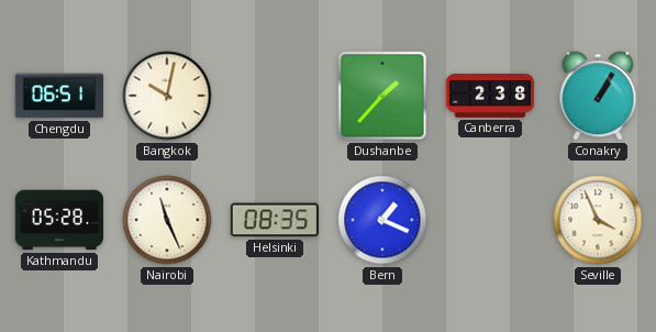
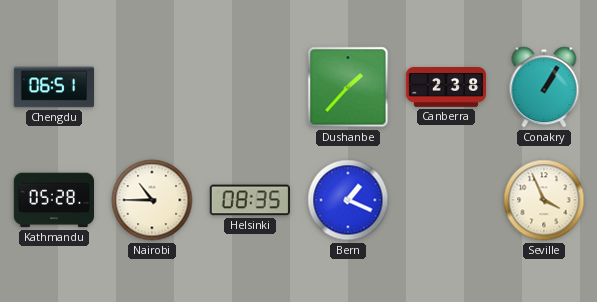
Bangkok: 10:02 -> none
Nairobi: 11:26 -> 10:45
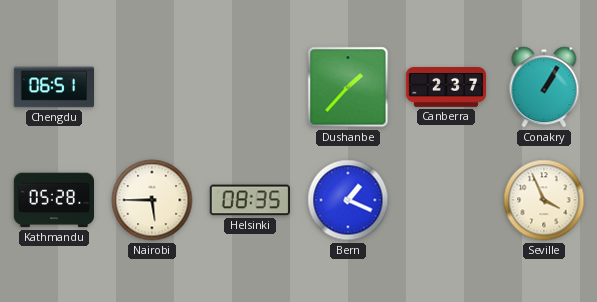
Canberra: 2:38 -> 2:37
Nairobi: 10:45 -> 5:45
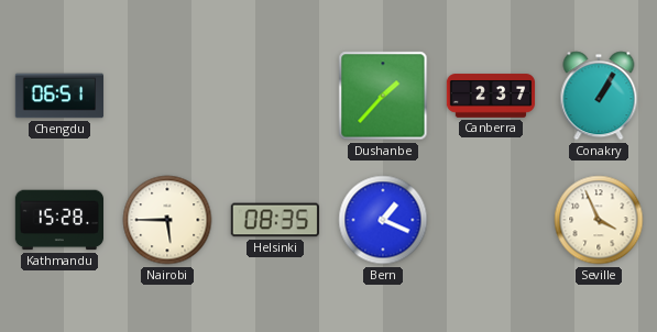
Kathmandu: 05:28 -> 15:28
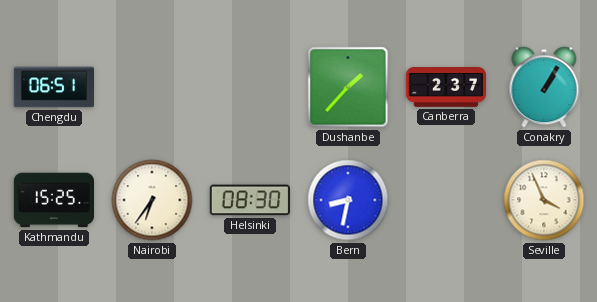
Kathmandu: 15:28 -> 15:25
Nairobi: 5:45 -> 6:36
Helsinki: 08:35 -> 08:30
Bern: 1:19 -> 8:32
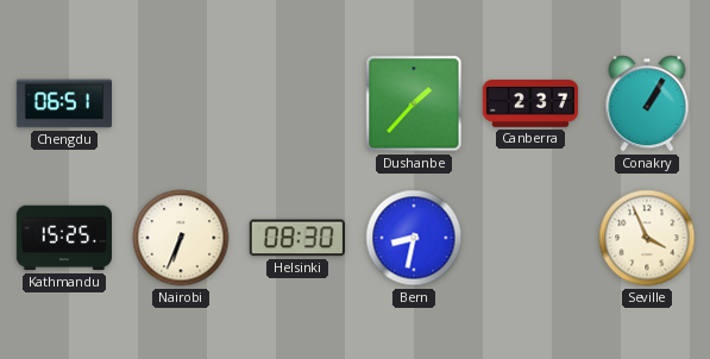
Nairobi: 6:36 -> 6:34
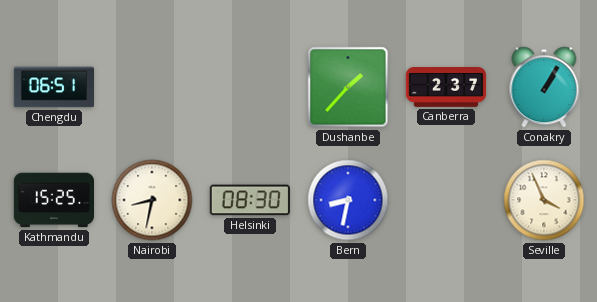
Nairobi: 6:34 -> 8:32
